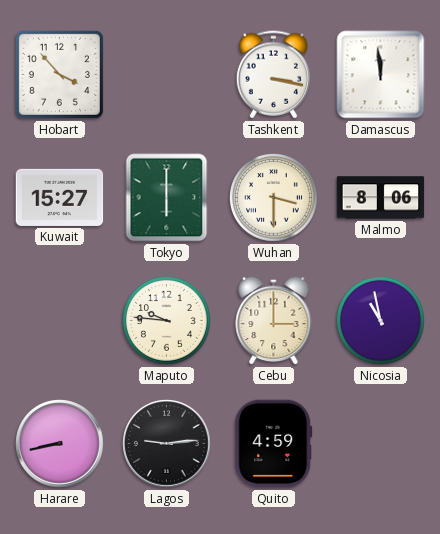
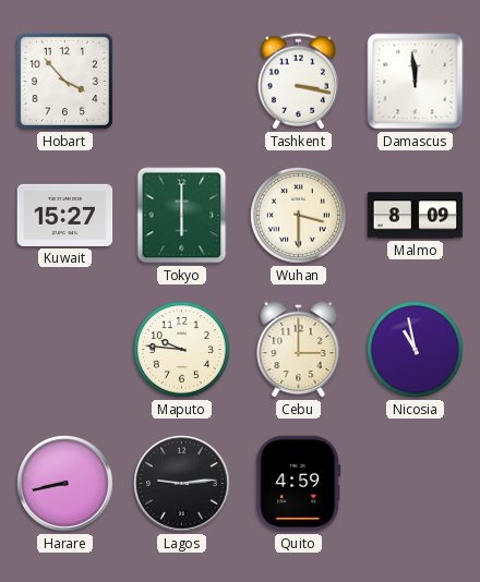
Malmo: 8:06 -> 8:09
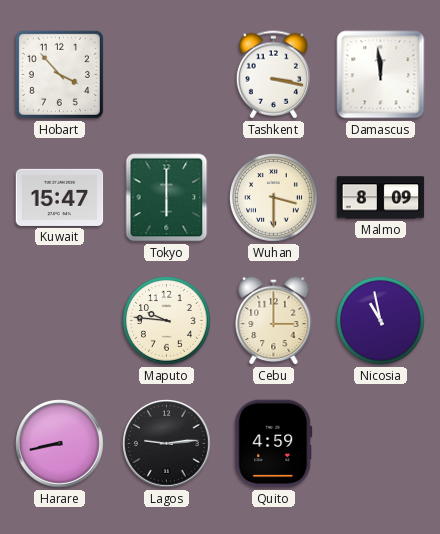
Kuwait: 15:27 -> 15:47
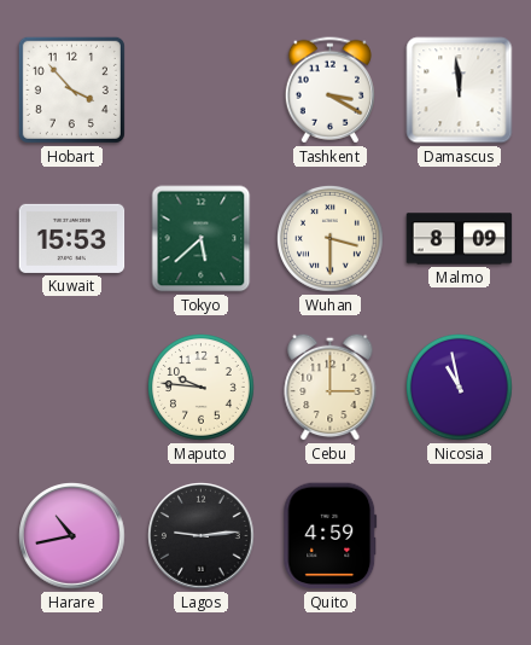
Tashkent: 3:17 -> 3:20
Kuwait: 15:47 -> 15:53
Tokyo: 6:00 -> 5:38
Harare: 8:43 -> 10:43
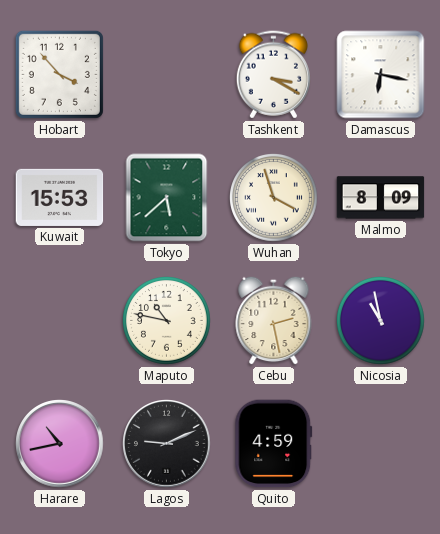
Damascus: 11:59 -> 6:17
Wuhan: 3:30 -> 3:57
Maputo: 9:46 -> 10:47
Cebu: 3:00 -> 2:28
Lagos: 9:14 -> 9:11
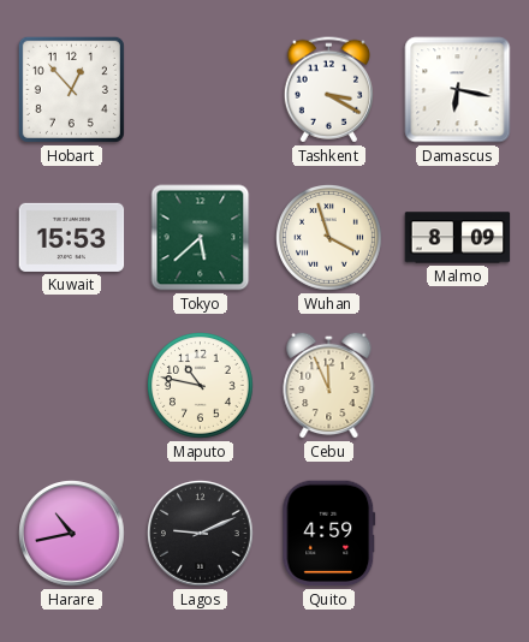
Hobart: 3:53 -> 12:53
Cebu: 2:28 -> 11:56
Nicosia: 10:58 -> none
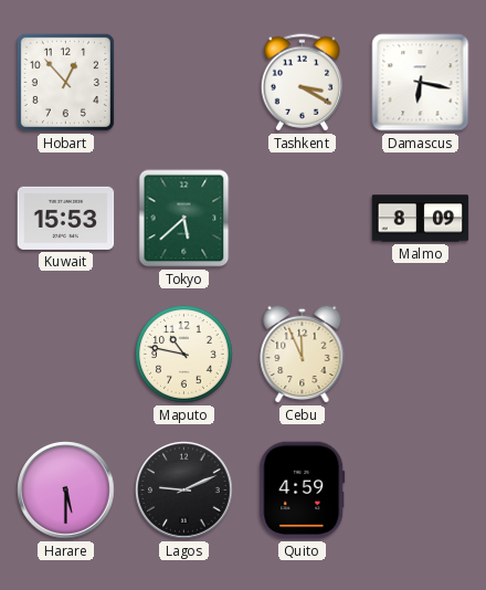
Wuhan: 3:57 -> none
Harare: 10:43 -> 5:30
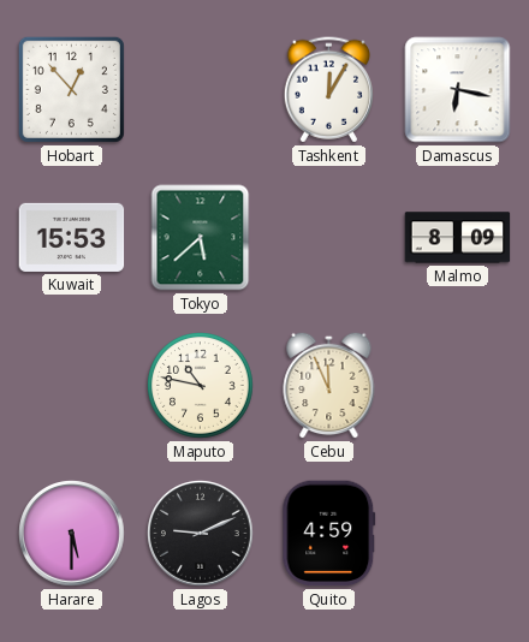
Tashkent: 3:20 -> 12:05
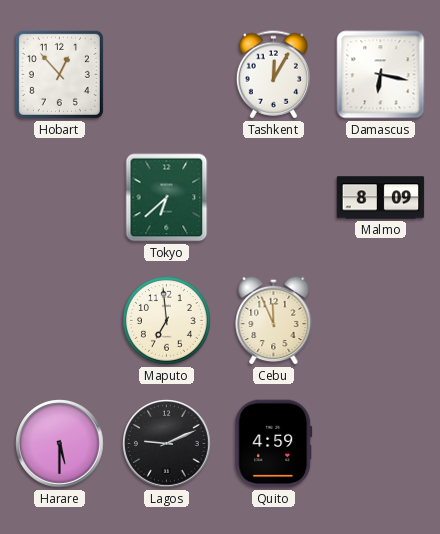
Kuwait: 15:53 -> none
Tokyo: 5:38 -> 6:38
Maputo: 10:47 -> 6:59
